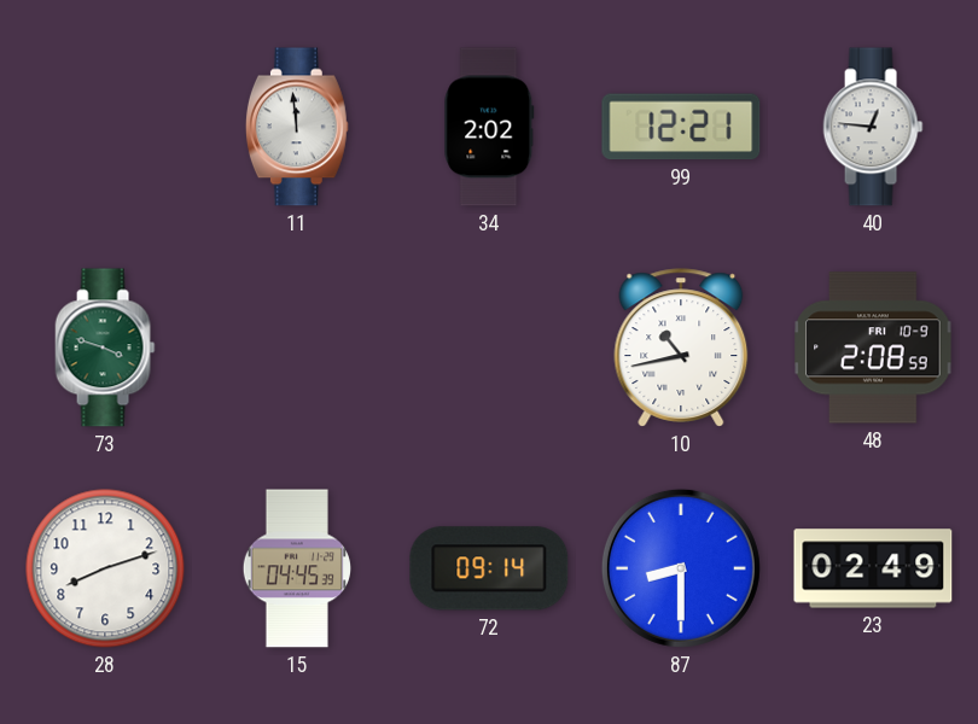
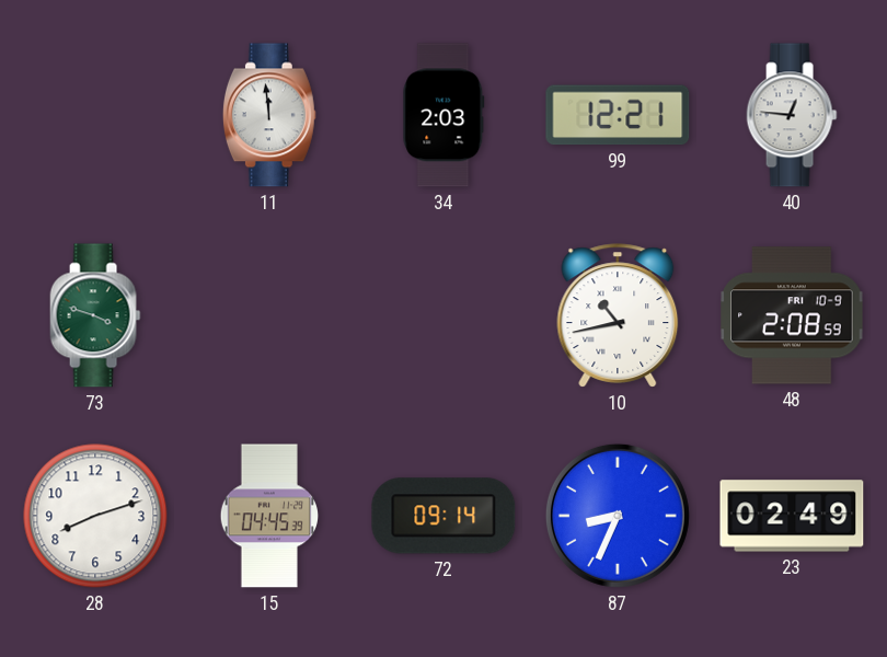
34: 2:02 -> 2:03
87: 8:30 -> 8:34
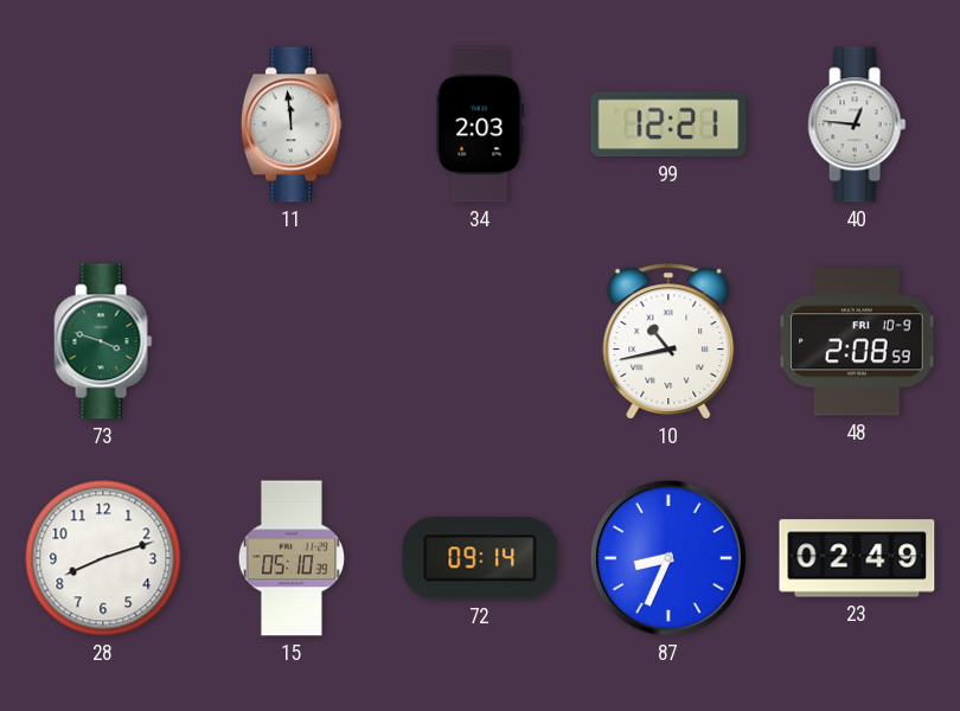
15: 04:45 -> 05:10
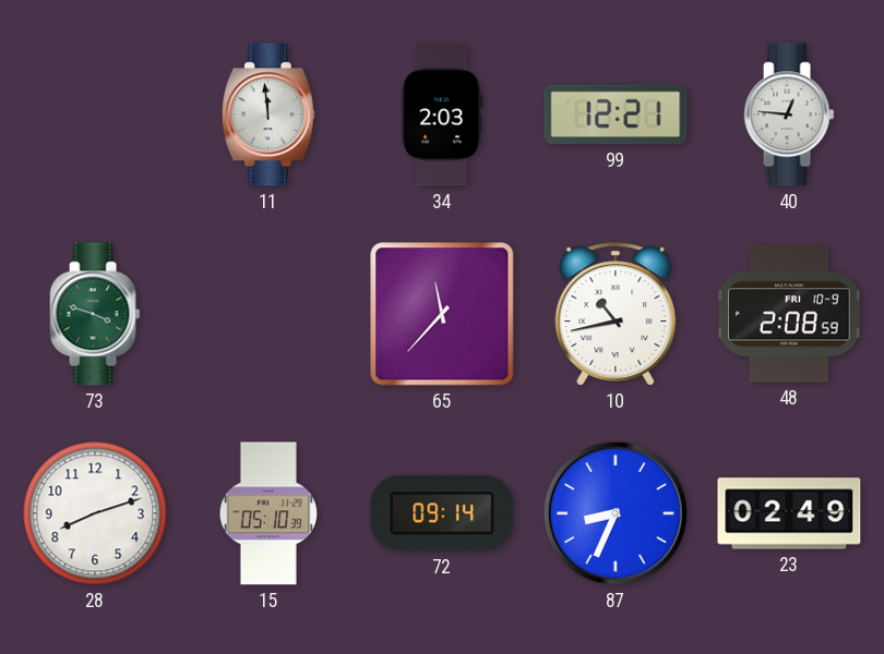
65: none -> 11:37
